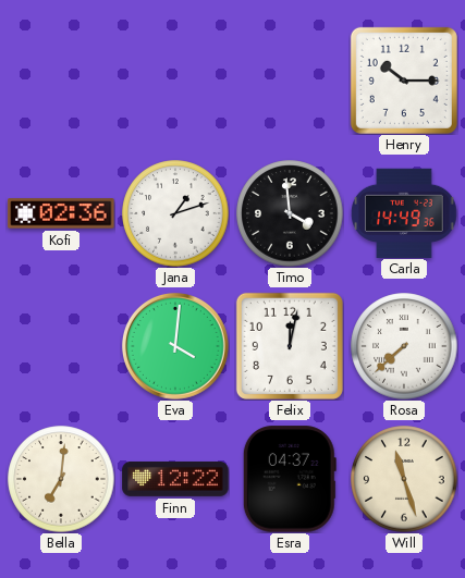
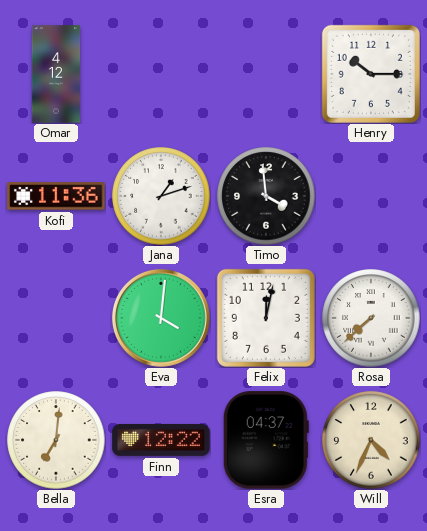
Omar: none -> 4:12
Kofi: 02:36 -> 11:36
Carla: 14:49 -> none
Will: 11:27 -> 4:34
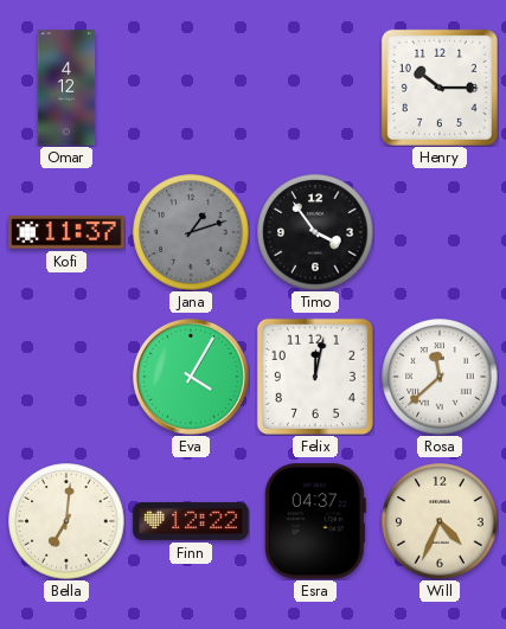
Kofi: 11:36 -> 11:37
Jana dial: white -> grey
Timo: 3:59 -> 3:54
Eva: 4:01 -> 4:05
Rosa: 7:38 -> 11:38
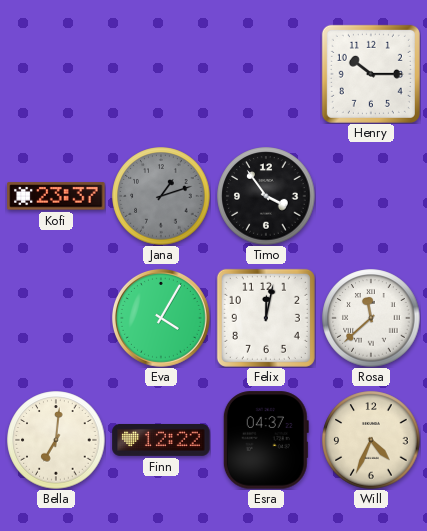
Omar: 4:12 -> none
Kofi: 11:37 -> 23:37
